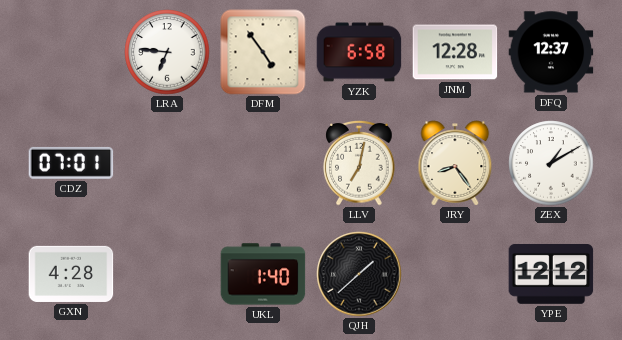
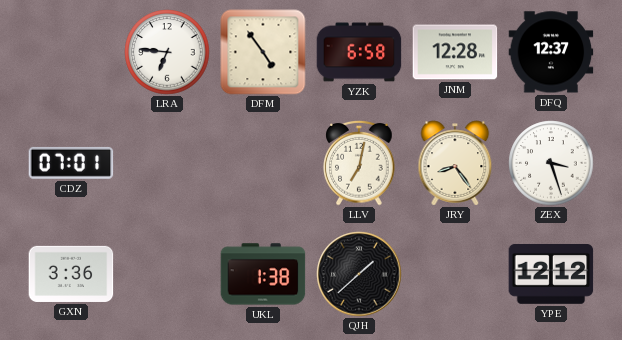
ZEX: 1:10 -> 3:27
GXN: 4:28 -> 3:36
UKL: 1:40 -> 1:38
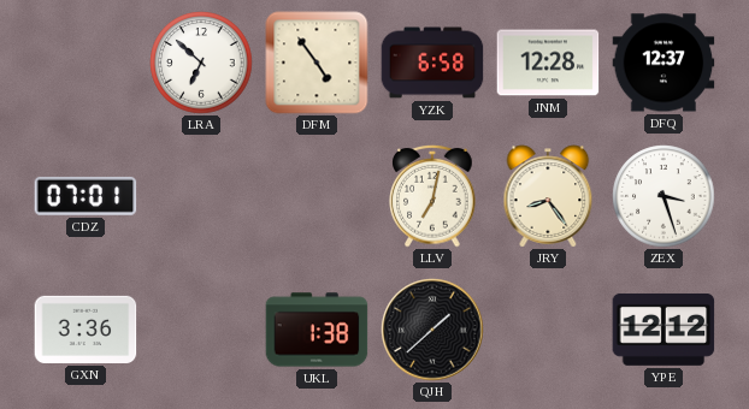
LRA: 6:46 -> 6:52
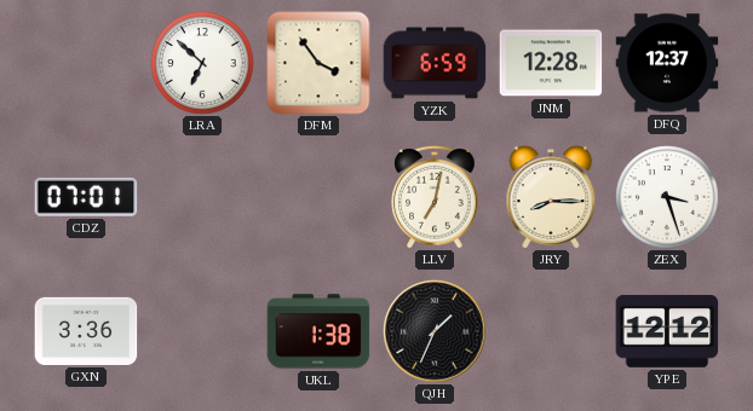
DFM: 4:54 -> 3:54
YZK: 6:58 -> 6:59
JRY: 8:24 -> 8:15
QJH: 1:38 -> 1:34
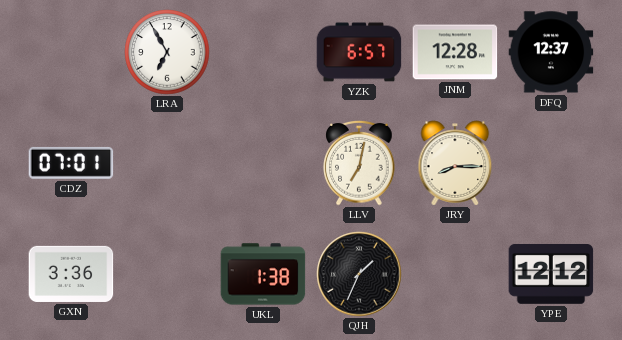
LRA: 6:52 -> 6:55
DFM: 3:54 -> none
YZK: 6:59 -> 6:57
ZEX: 3:27 -> none
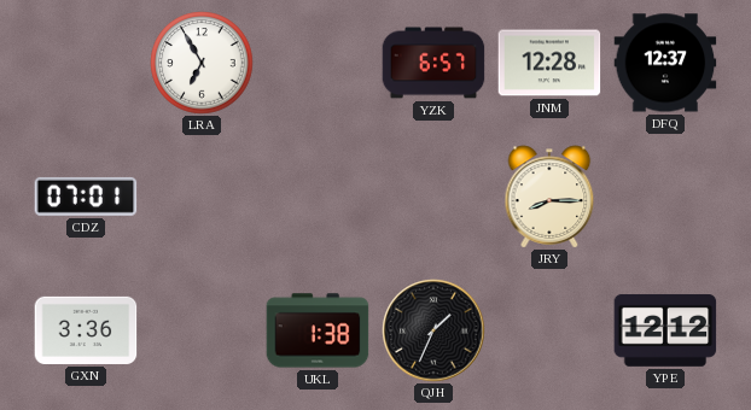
LLV: 7:02 -> none
